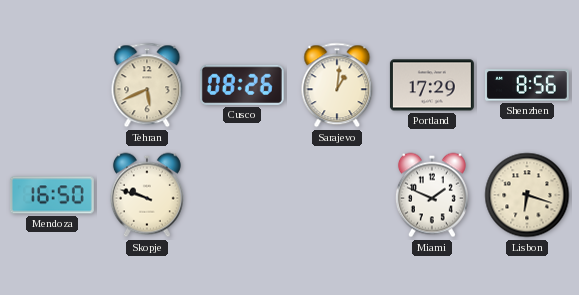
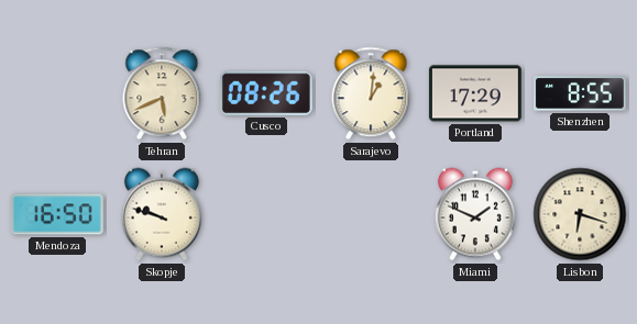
Shenzhen: 8:56 -> 8:55
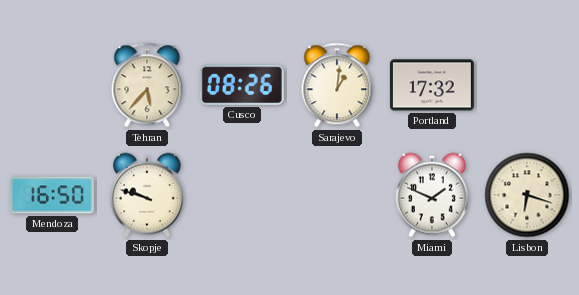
Tehran: 5:41 -> 5:37
Portland: 17:29 -> 17:32
Shenzhen: 8:55 -> none
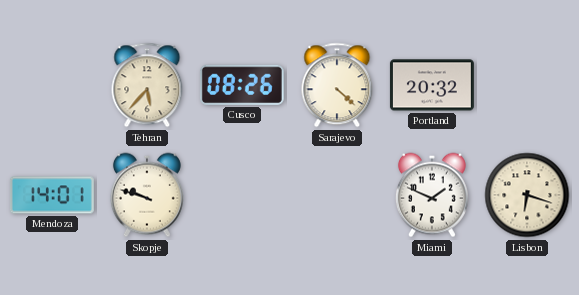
Sarajevo: 1:01 -> 4:22
Portland: 17:32 -> 20:32
Mendoza: 16:50 -> 14:01
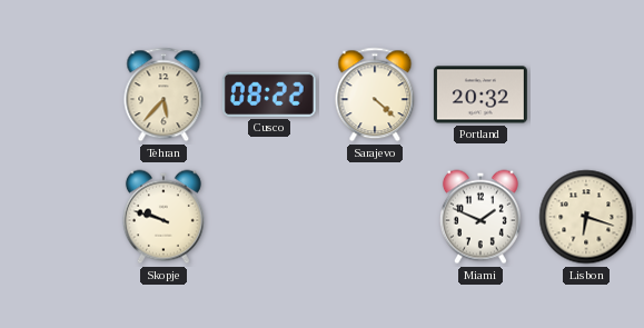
Cusco: 08:26 -> 08:22
Mendoza: 14:01 -> none
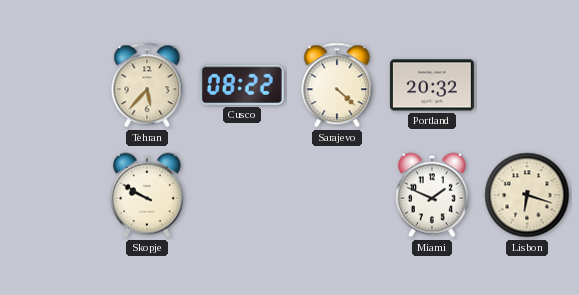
Skopje: 9:48 -> 9:50
